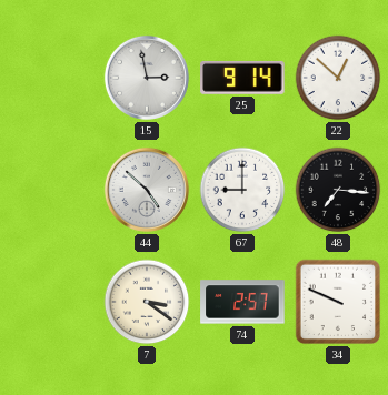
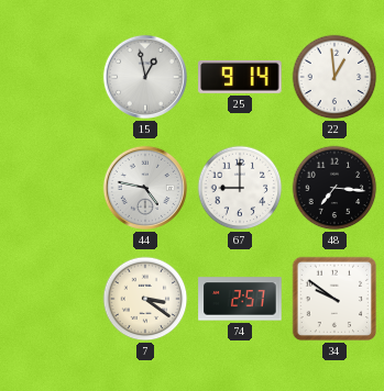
15: 2:58 -> 12:58
22: 12:52 -> 12:59
44: 4:52 -> 4:47
34: 9:49 -> 9:51
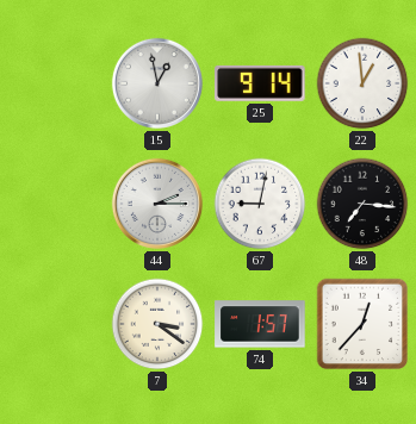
44: 4:47 -> 2:15
67: 9:00 -> 9:02
74: 2:57 -> 1:57
34: 9:51 -> 12:37
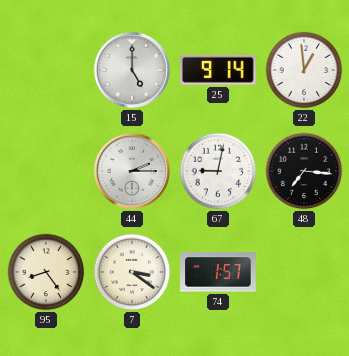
15: 12:58 -> 5:00
95: none -> 8:24
34: 12:37 -> none
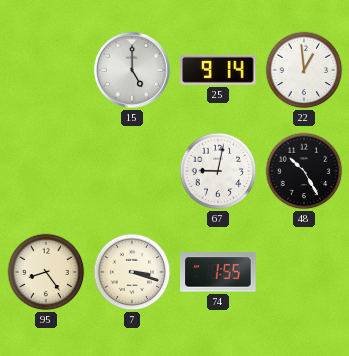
44: 2:15 -> none
48: 7:16 -> 10:25
7: 3:21 -> 3:18
74: 1:57 -> 1:55
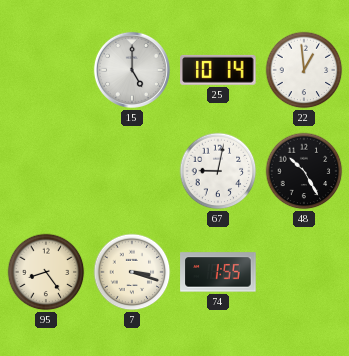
25: 9:14 -> 10:14
